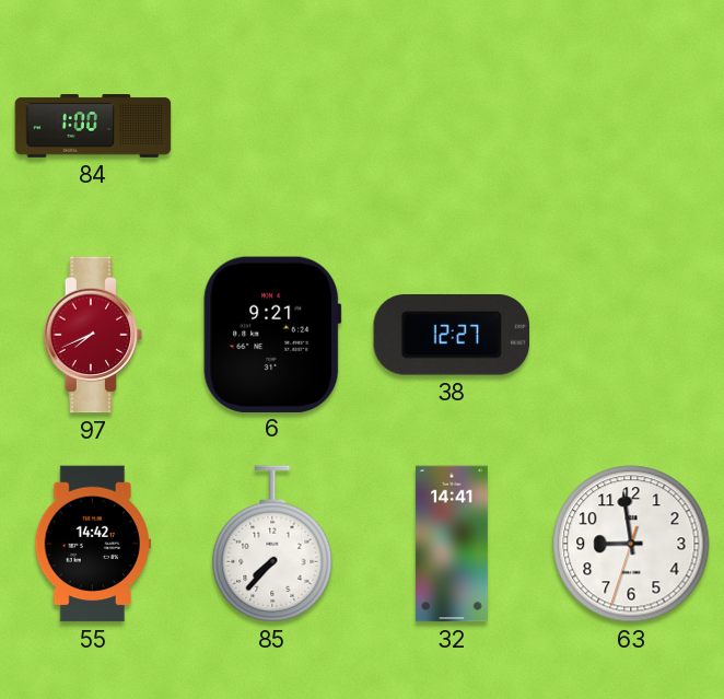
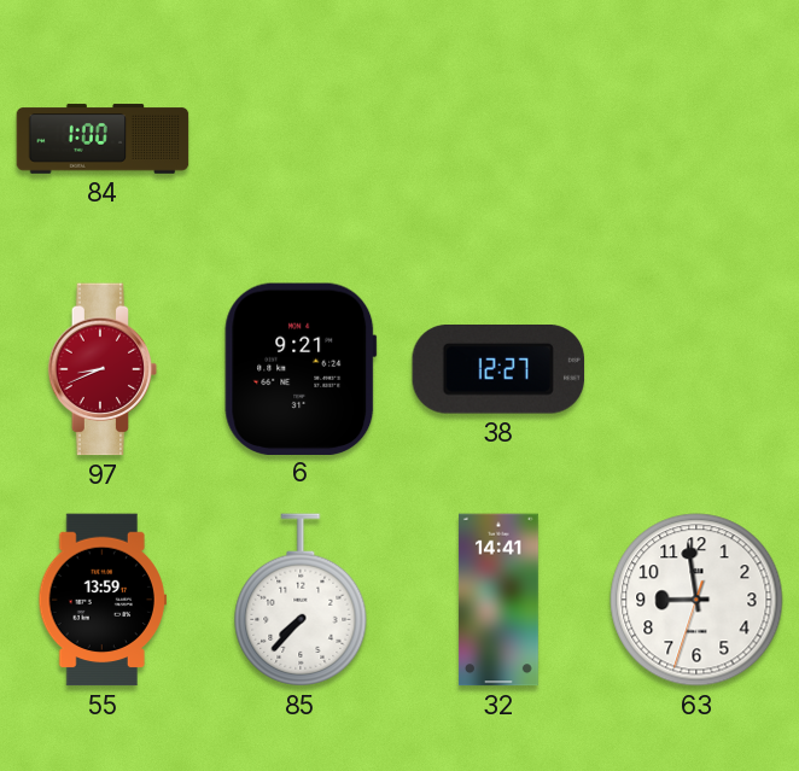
97: 7:41 -> 8:41
55: 14:42 -> 13:59
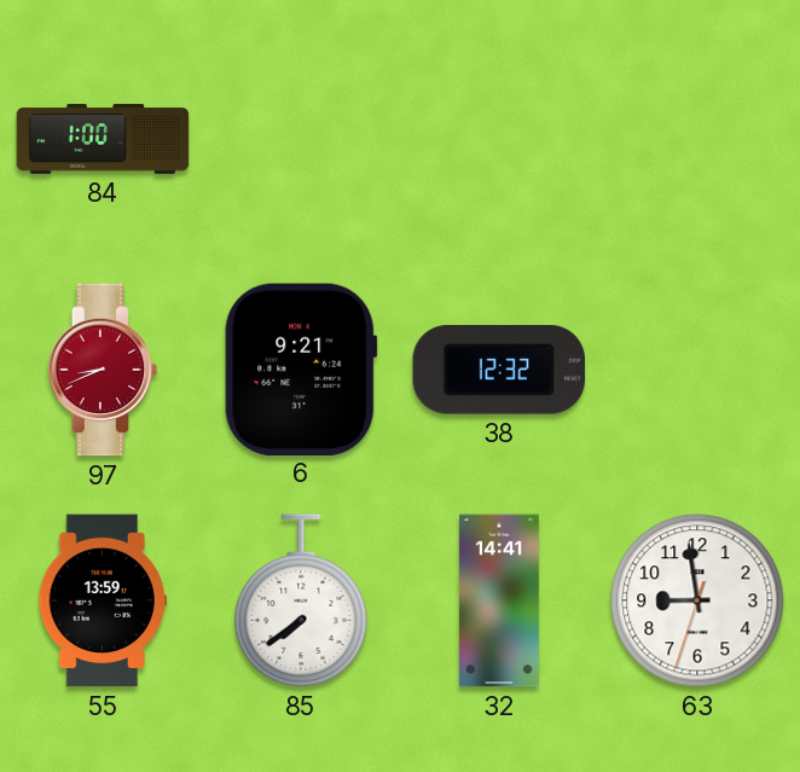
38: 12:27 -> 12:32
85: 7:37 -> 7:39
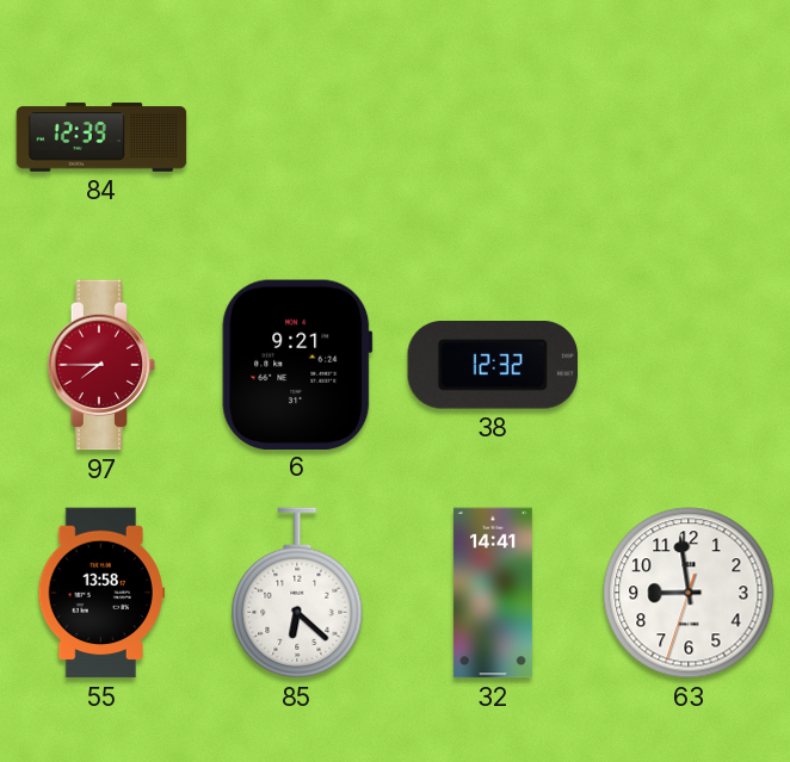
84: 1:00 -> 12:39
97: 8:41 -> 7:45
55: 13:59 -> 13:58
85: 7:39 -> 6:22
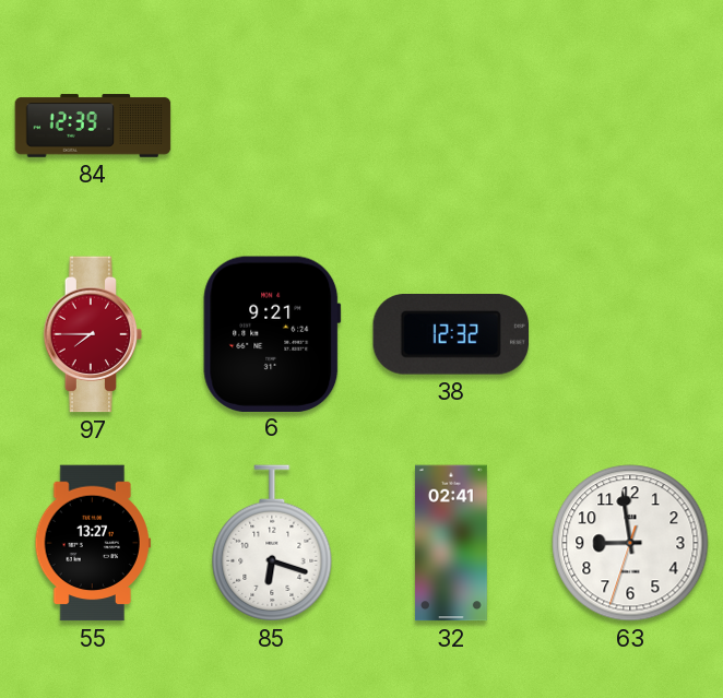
55: 13:58 -> 13:27
85: 6:22 -> 6:18
32: 14:41 -> 02:41
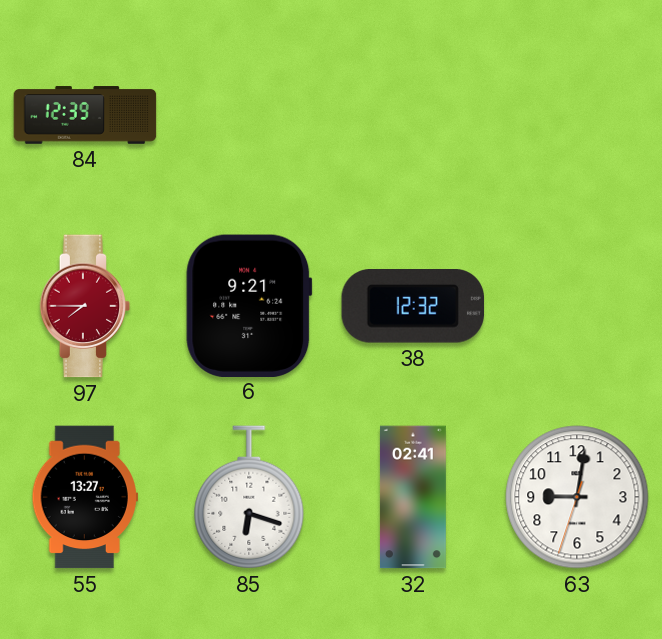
63: 8:58 -> 9:01
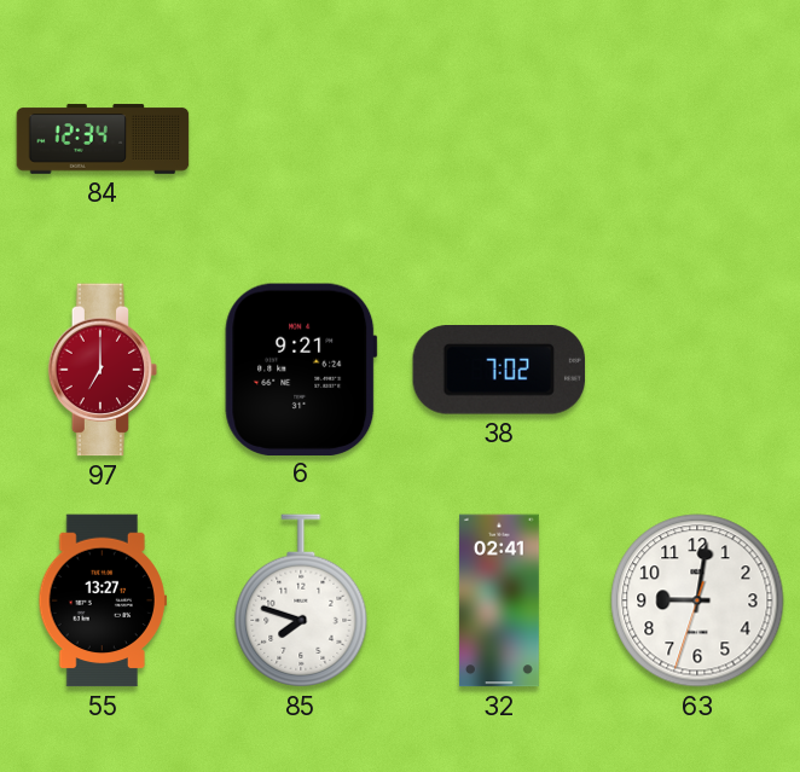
84: 12:39 -> 12:34
97: 7:45 -> 7:00
38: 12:32 -> 7:02
85: 6:18 -> 7:48
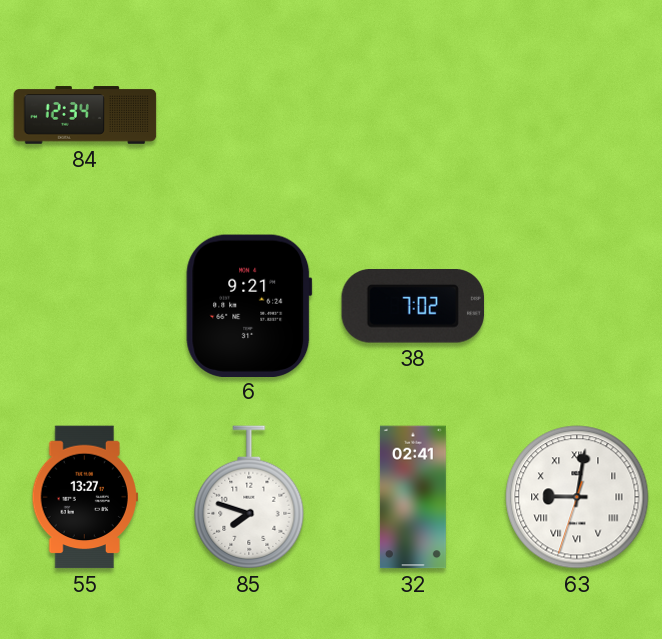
97: 7:00 -> none
63 numerals: Arabic -> Roman
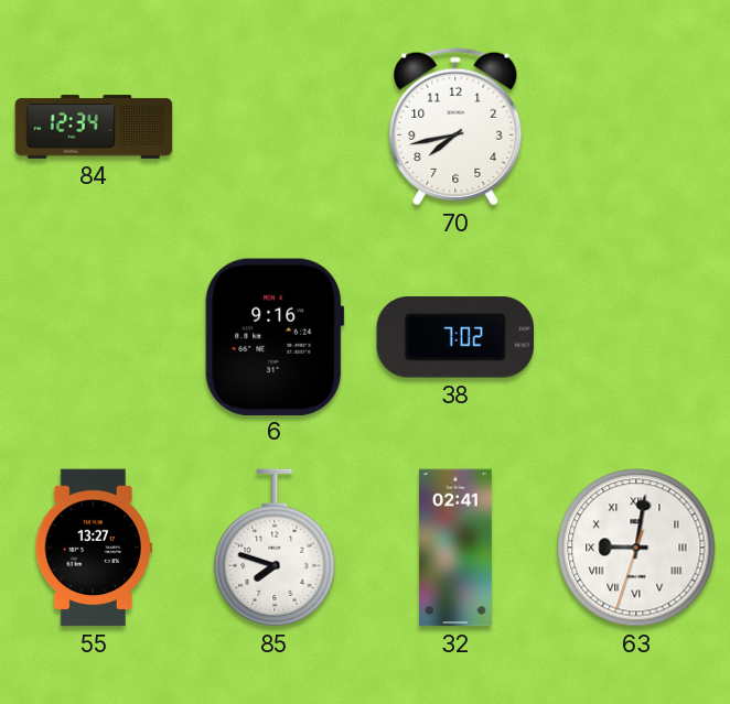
70: none -> 7:43
6: 9:21 -> 9:16
